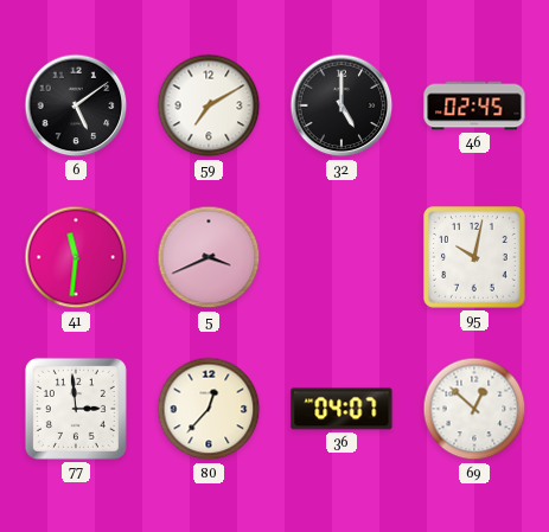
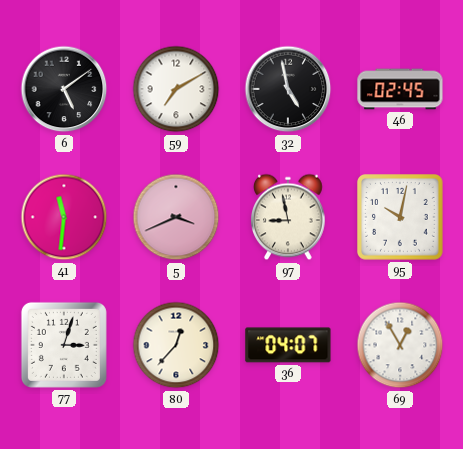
32: 5:00 -> 4:58
97: none -> 8:58
77: 2:59 -> 3:03
69: 12:52 -> 12:55
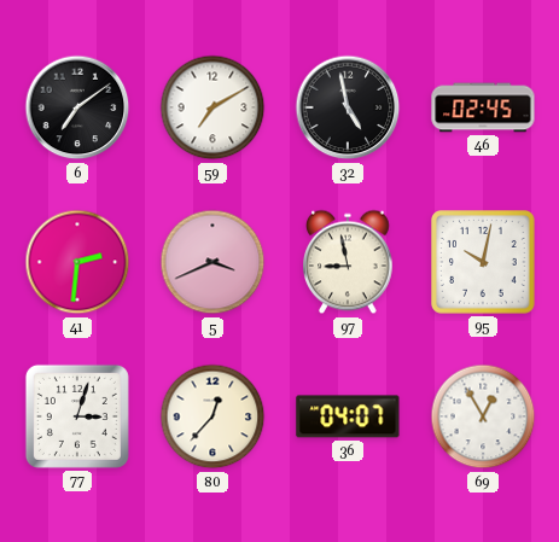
6: 5:09 -> 7:09
41: 11:31 -> 2:31
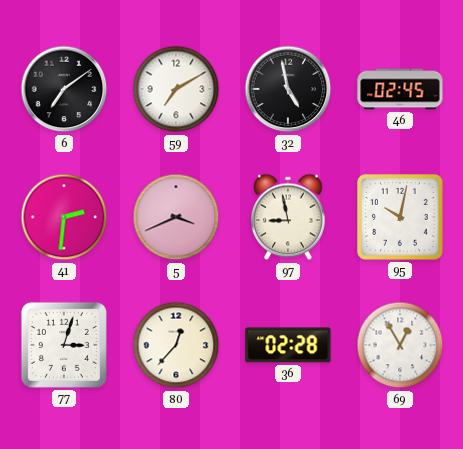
36: 04:07 -> 02:28
